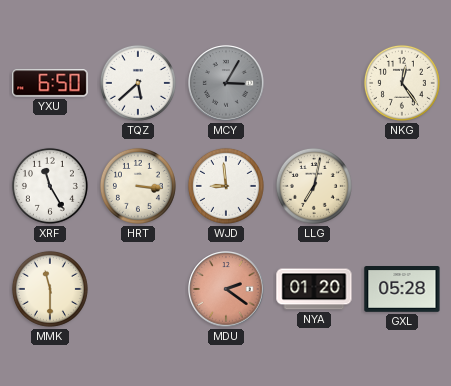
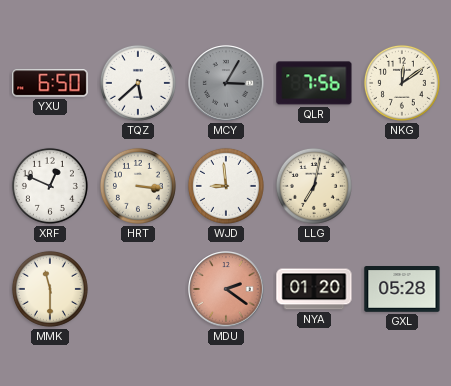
QLR: none -> 7:56
NKG: 12:24 -> 12:09
XRF: 11:25 -> 12:49
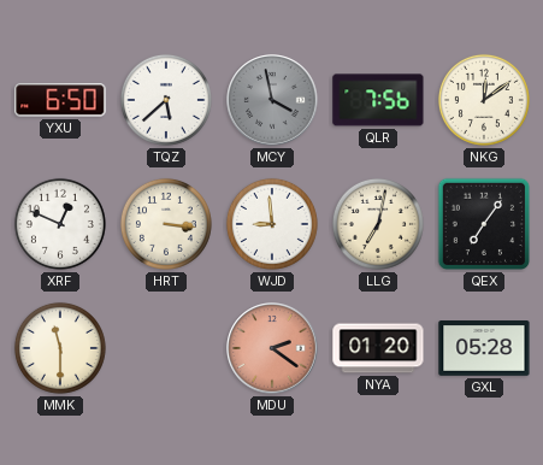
MCY: 3:05 -> 3:58
QEX: none -> 7:06
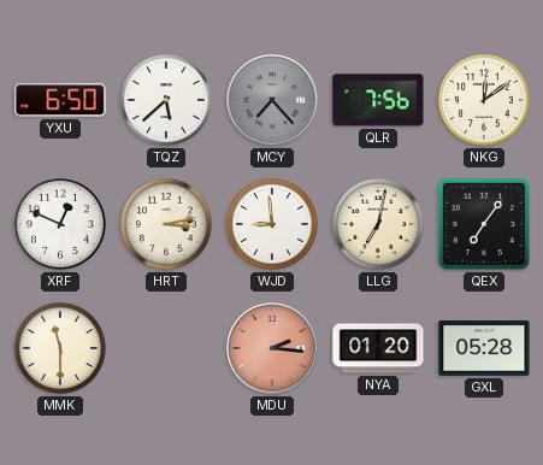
MCY: 3:58 -> 7:23
HRT: 3:16 -> 3:13
MDU: 2:21 -> 2:16
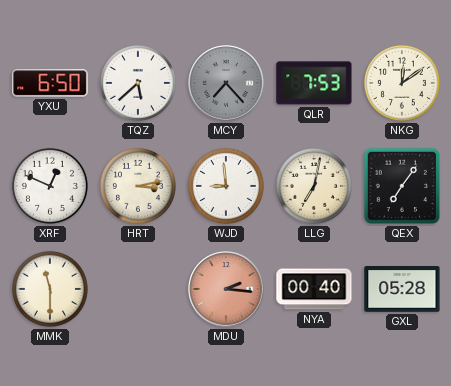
QLR: 7:56 -> 7:53
NYA: 01:20 -> 00:40
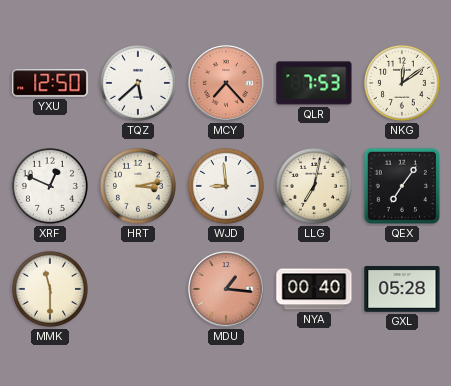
YXU: 6:50 -> 12:50
MCY dial: grey -> salmon
MDU: 2:16 -> 1:16
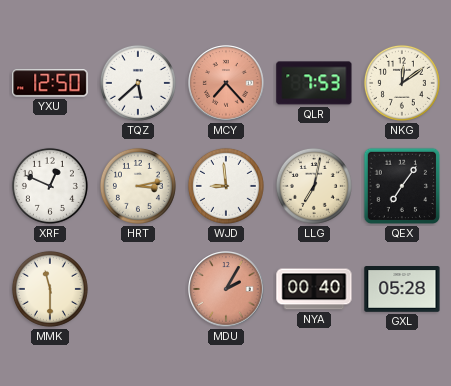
MDU: 1:16 -> 2:05
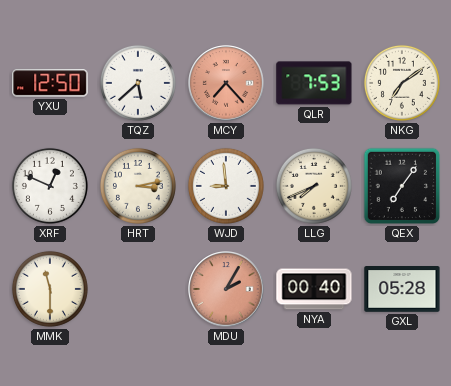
NKG: 12:09 -> 7:09
LLG: 7:02 -> 7:41
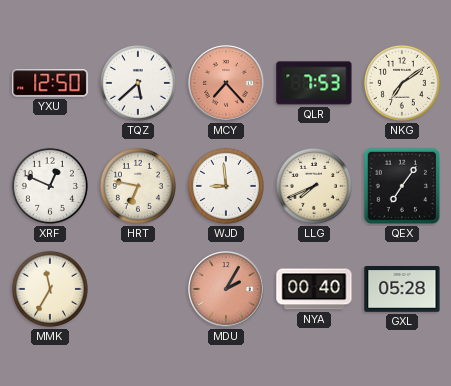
HRT: 3:13 -> 6:47
MMK: 11:30 -> 11:35
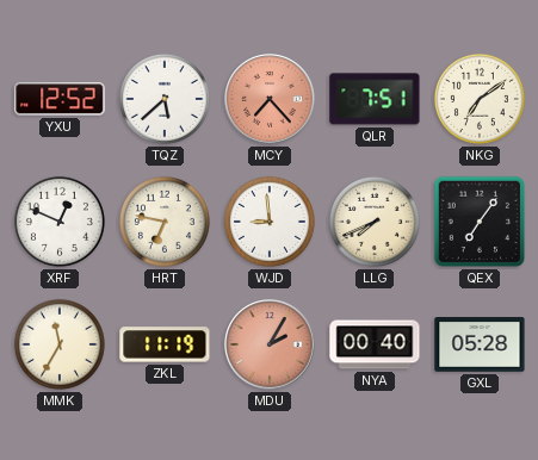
YXU: 12:50 -> 12:52
QLR: 7:53 -> 7:51
ZKL: none -> 11:19
